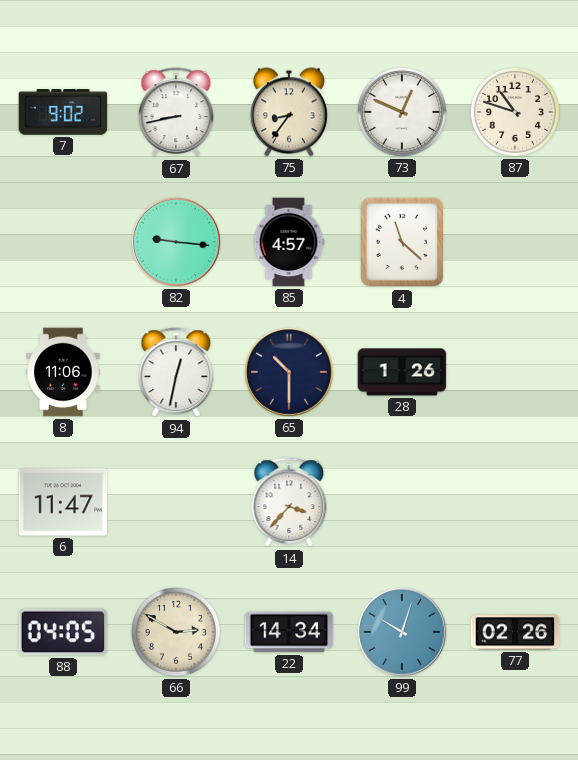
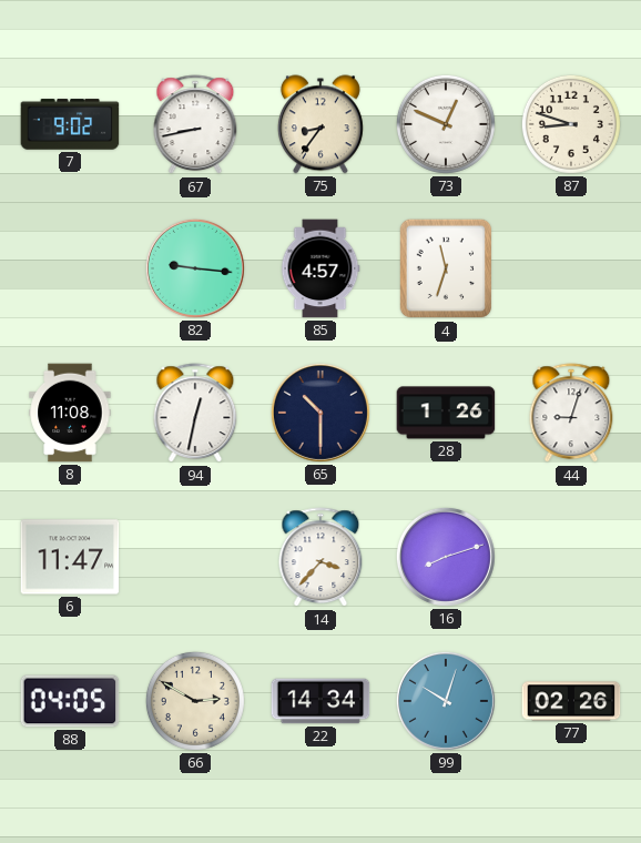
87: 10:48 -> 8:48
4: 11:22 -> 11:33
8: 11:06 -> 11:08
44: none -> 9:03
16: none -> 8:12
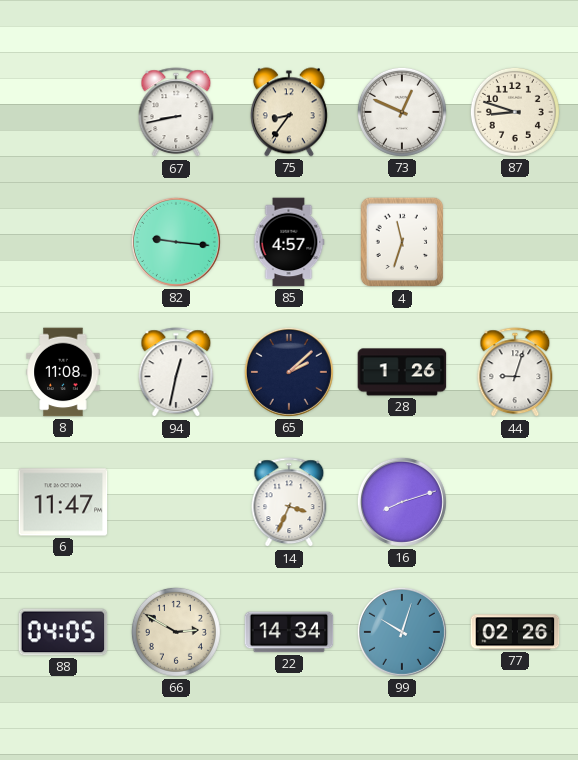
7: 9:02 -> none
65: 10:30 -> 2:08
14: 3:37 -> 3:34
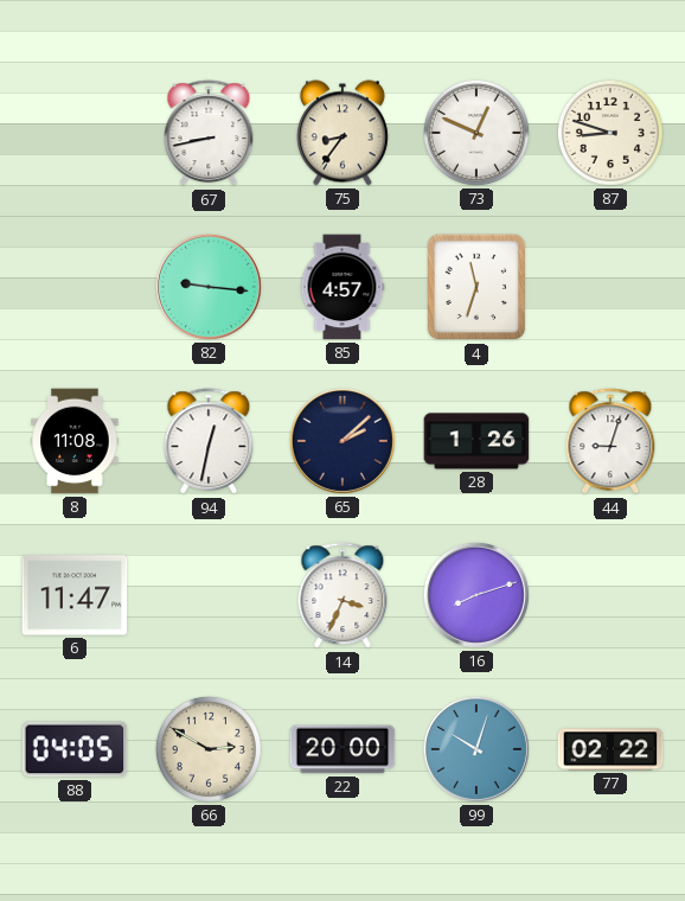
22: 14:34 -> 20:00
77: 02:26 -> 02:22
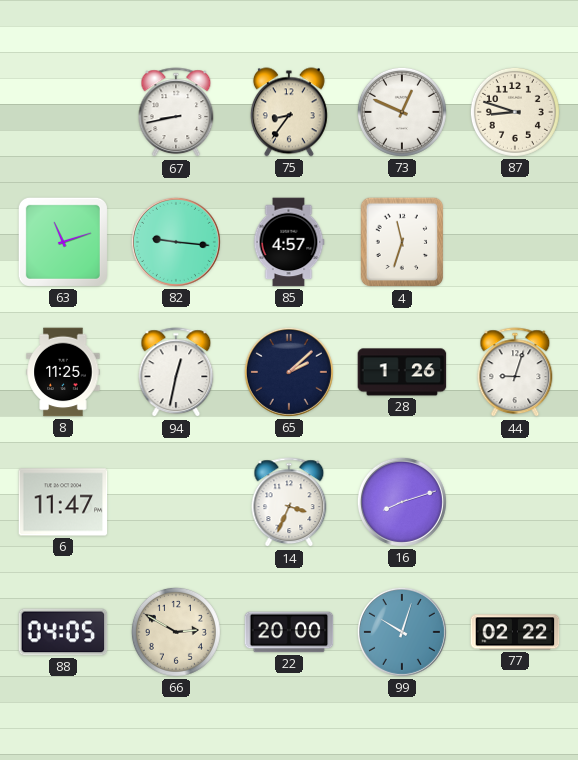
63: none -> 11:12
8: 11:08 -> 11:25
